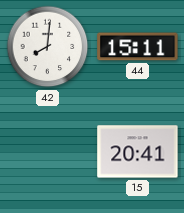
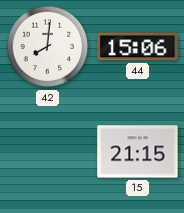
44: 15:11 -> 15:06
15: 20:41 -> 21:15
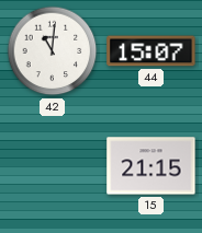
42: 8:01 -> 11:01
44: 15:06 -> 15:07
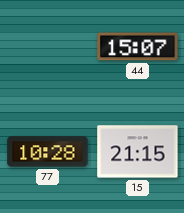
42: 11:01 -> none
77: none -> 10:28
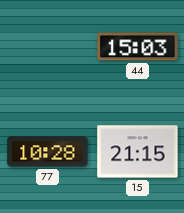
44: 15:07 -> 15:03
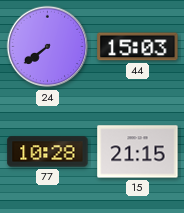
24: none -> 7:39
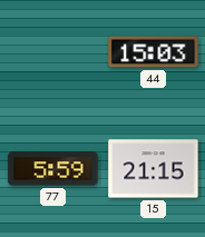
24: 7:39 -> none
77: 10:28 -> 5:59
